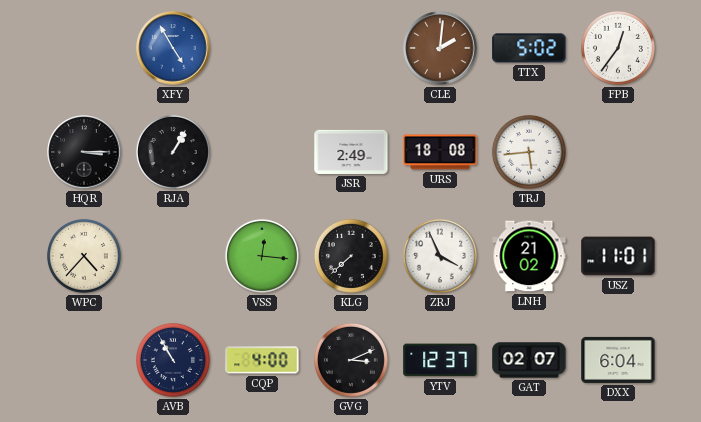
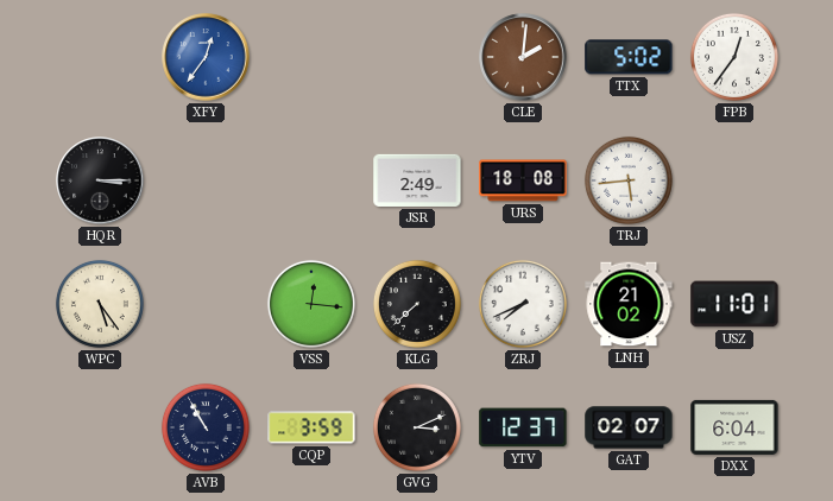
XFY: 4:55 -> 12:36
RJA: 1:05 -> none
WPC: 4:37 -> 5:24
ZRJ: 3:56 -> 7:41
CQP: 4:00 -> 3:59
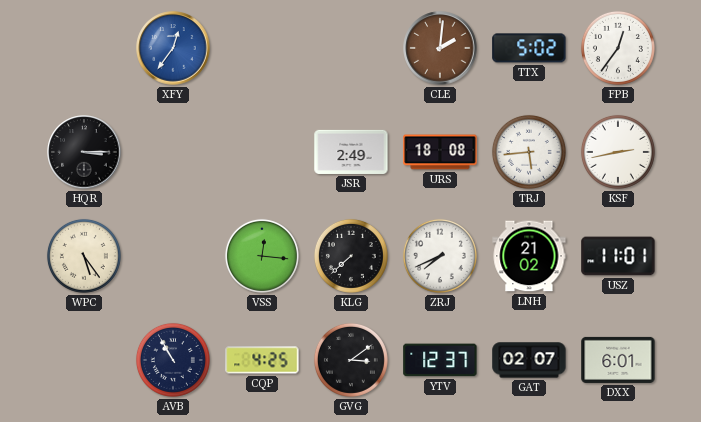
KSF: none -> 2:43
CQP: 3:59 -> 4:25
GVG: 3:11 -> 3:09
DXX: 6:04 -> 6:01
